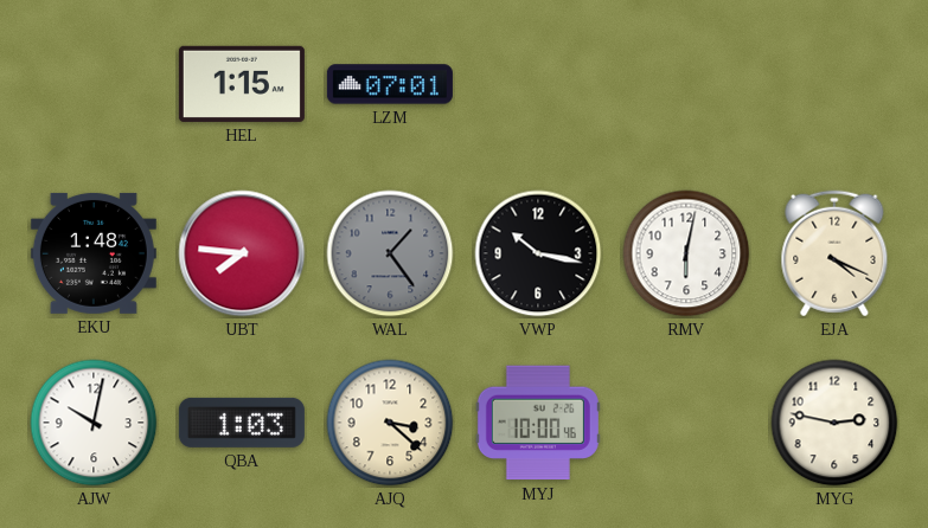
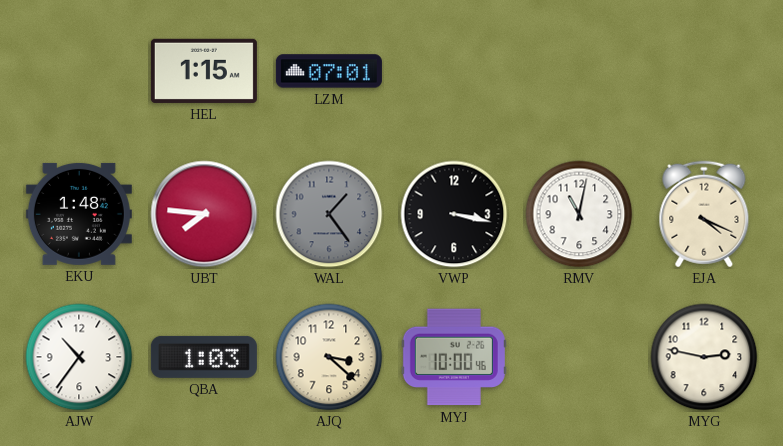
VWP: 10:17 -> 3:17
RMV: 6:02 -> 11:02
AJW: 10:02 -> 10:36
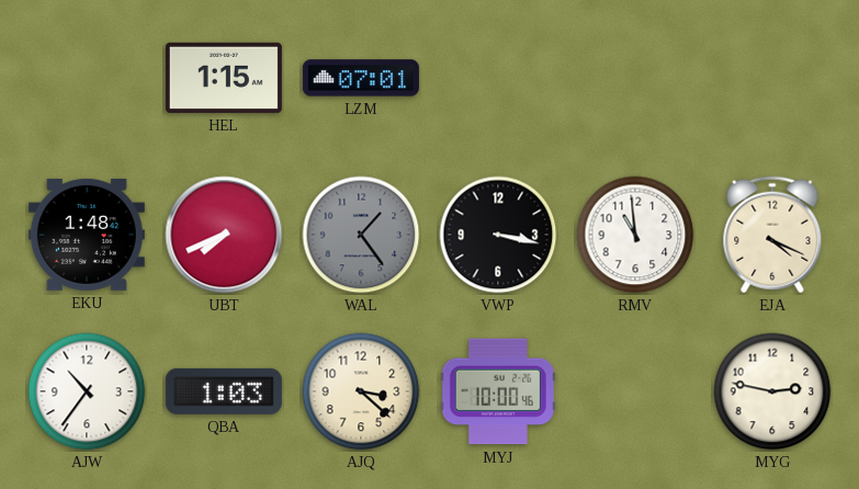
UBT: 7:46 -> 7:41
RMV: 11:02 -> 10:59
